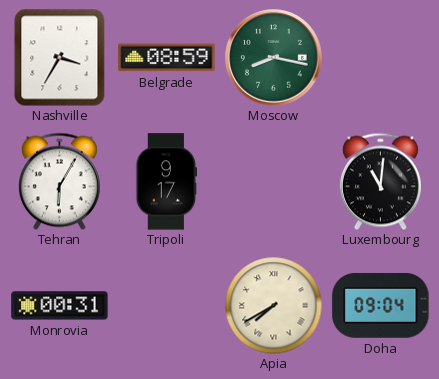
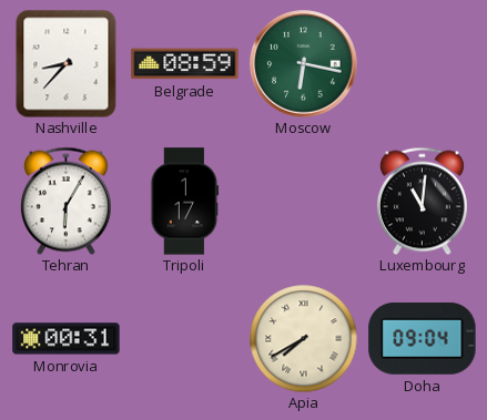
Nashville: 3:35 -> 8:37
Moscow: 8:17 -> 6:17
Tripoli: 9:17 -> 1:17
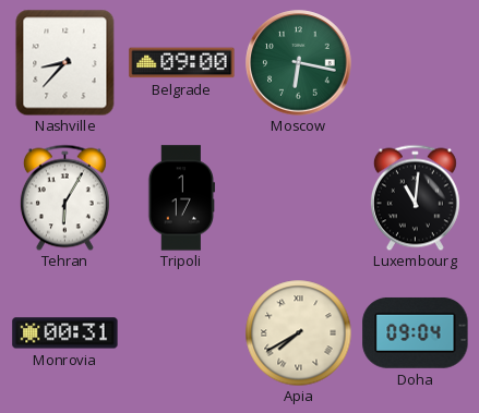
Belgrade: 08:59 -> 09:00
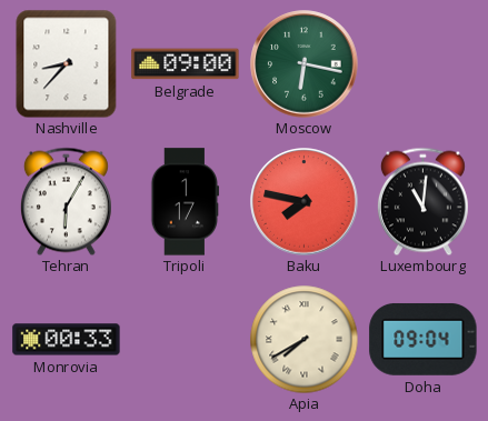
Baku: none -> 7:47
Monrovia: 00:31 -> 00:33
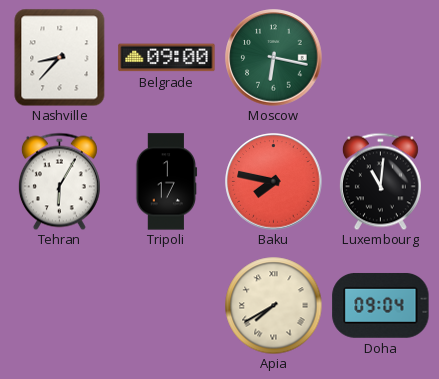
Monrovia: 00:33 -> none
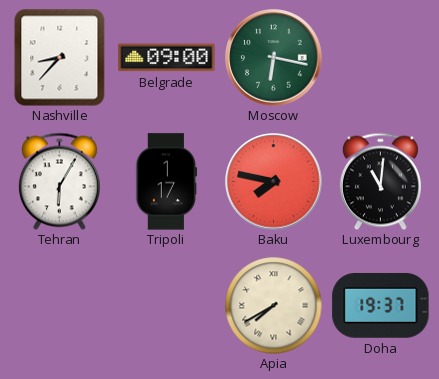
Doha: 09:04 -> 19:37
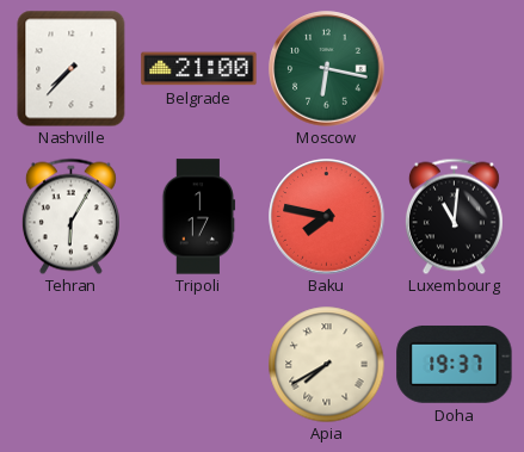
Nashville: 8:37 -> 7:37
Belgrade: 09:00 -> 21:00
